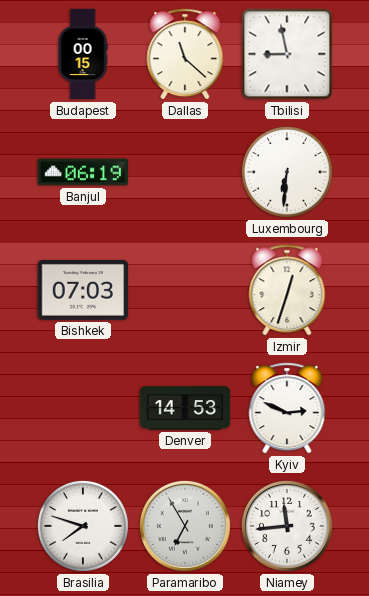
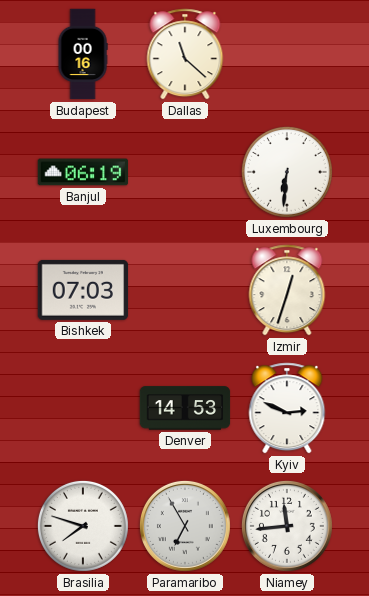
Budapest: 00:15 -> 00:16
Tbilisi: 8:58 -> none
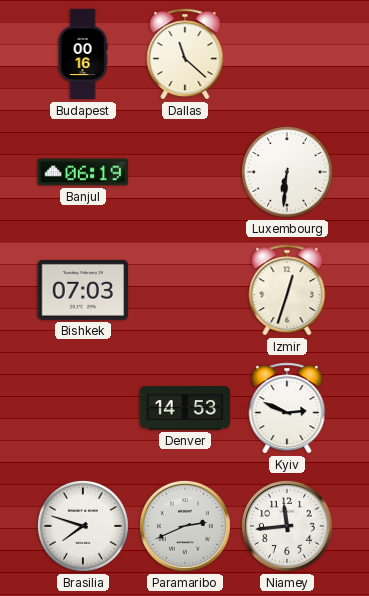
Paramaribo: 6:55 -> 2:41
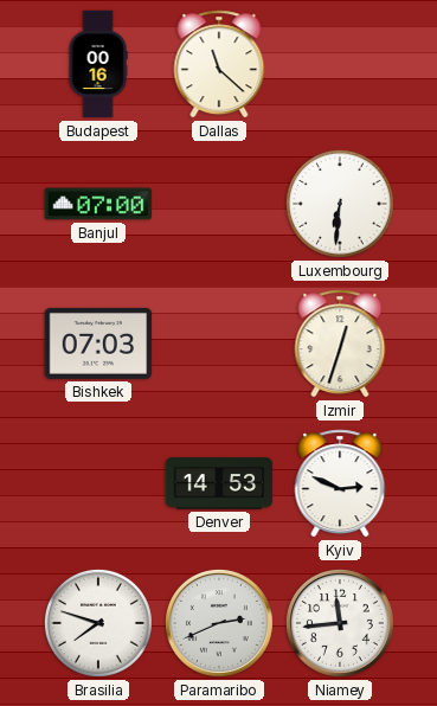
Banjul: 06:19 -> 07:00
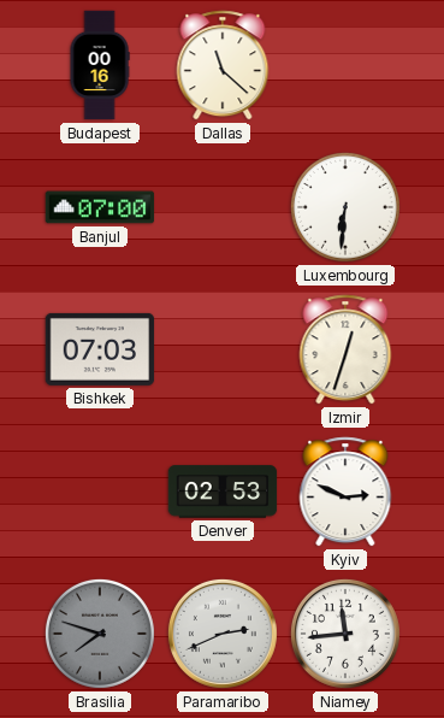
Denver: 14:53 -> 02:53
Brasilia dial: white -> grey
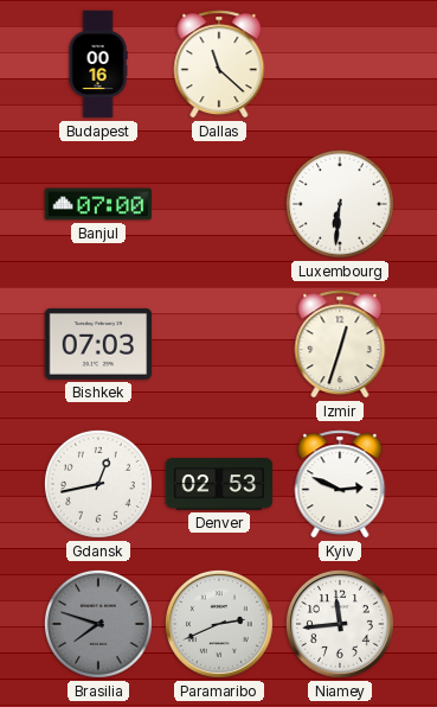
Gdansk: none -> 12:43
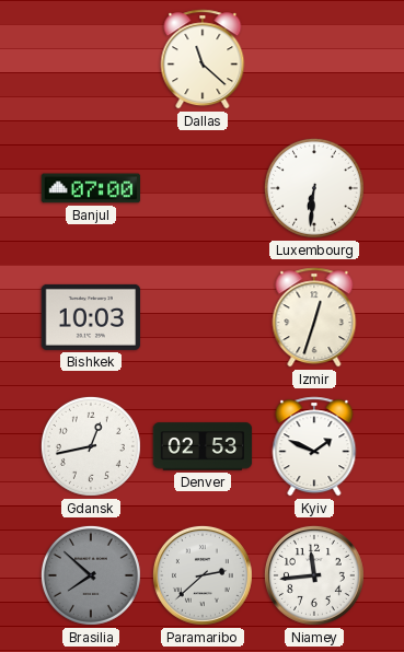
Budapest: 00:16 -> none
Bishkek: 07:03 -> 10:03
Kyiv: 2:49 -> 1:49
Brasilia: 7:48 -> 7:52
Paramaribo: 2:41 -> 2:38
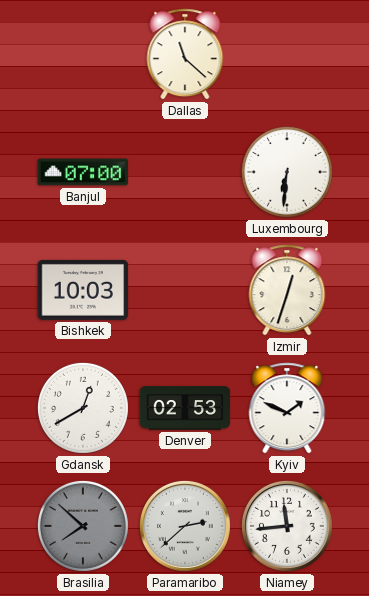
Gdansk: 12:43 -> 12:40
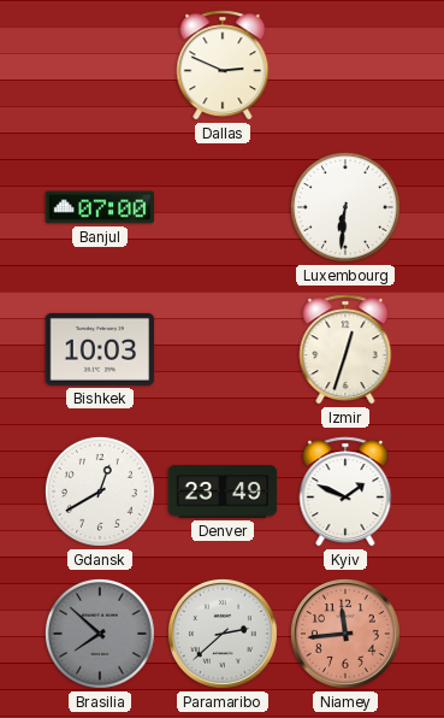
Dallas: 11:22 -> 2:49
Denver: 02:53 -> 23:49
Niamey dial: white -> salmon
